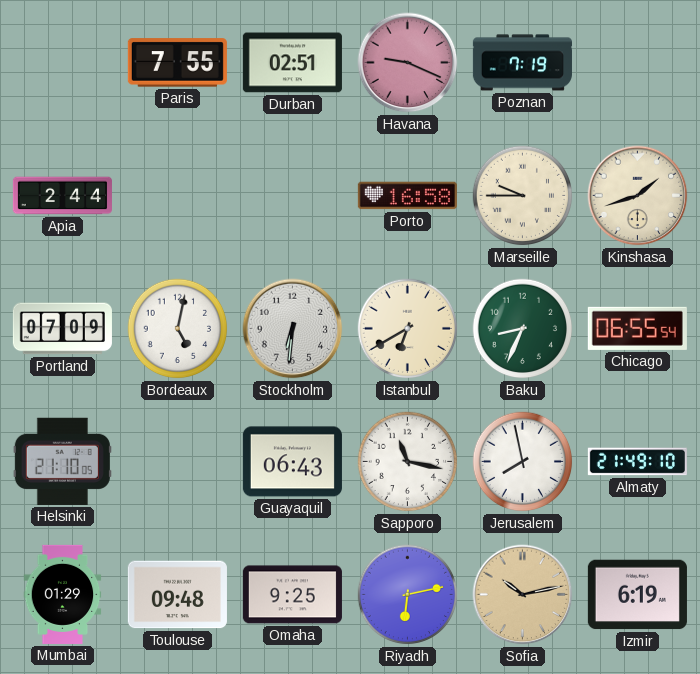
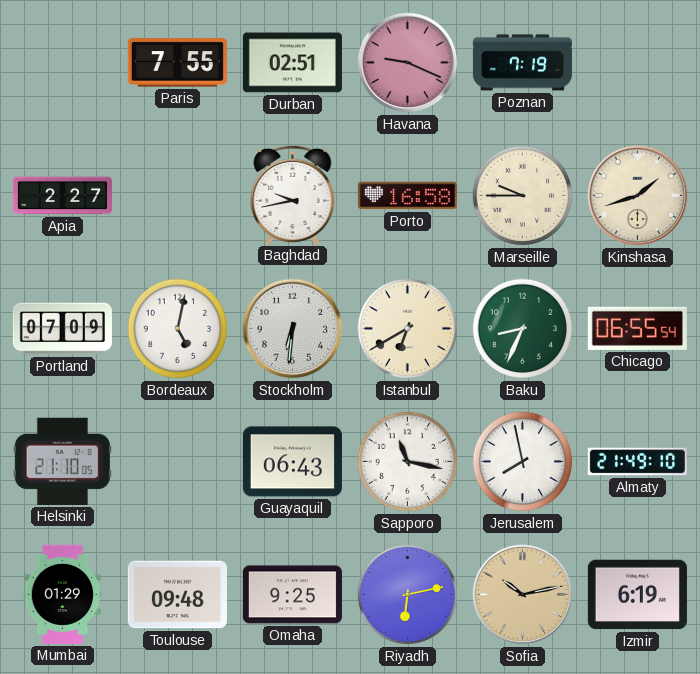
Apia: 2:44 -> 2:27
Baghdad: none -> 9:43
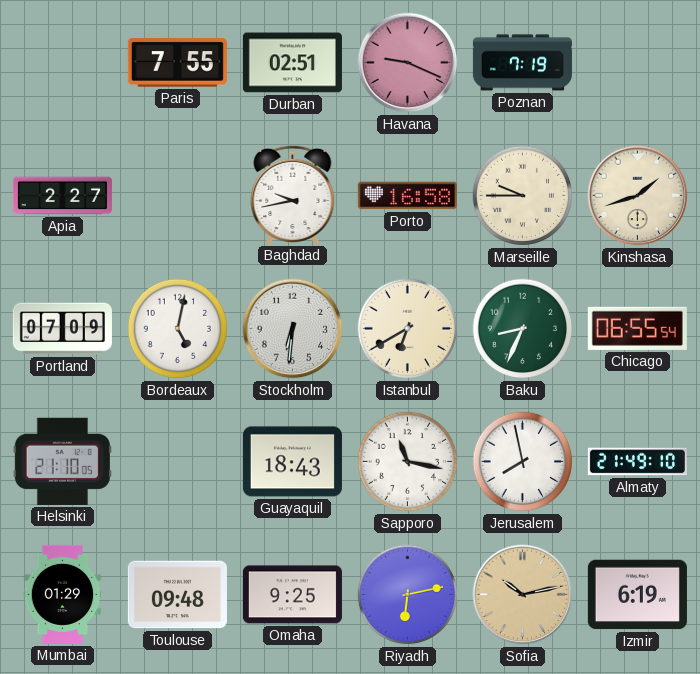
Guayaquil: 06:43 -> 18:43
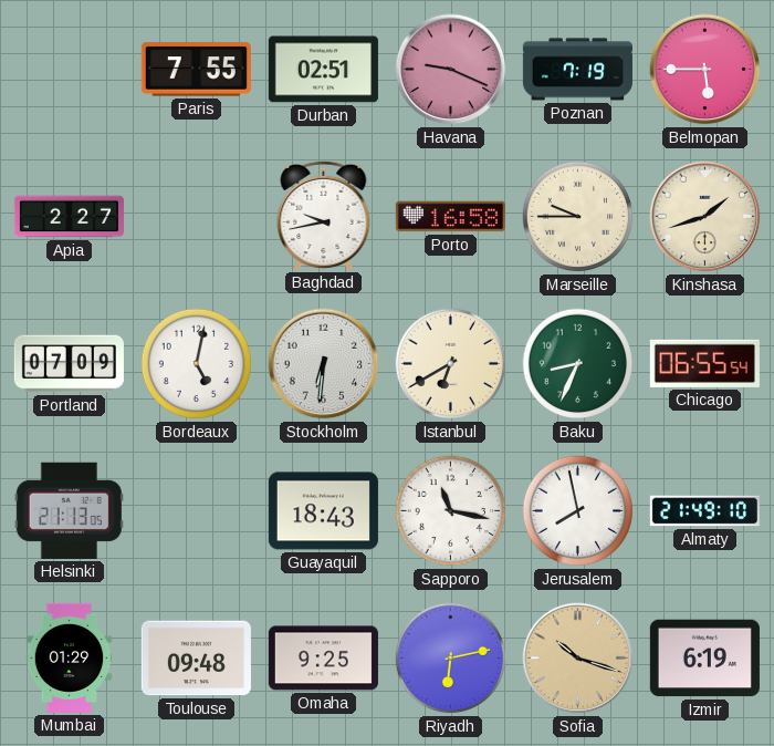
Belmopan: none -> 5:45
Helsinki: 21:10 -> 21:13
Sofia: 10:13 -> 10:18
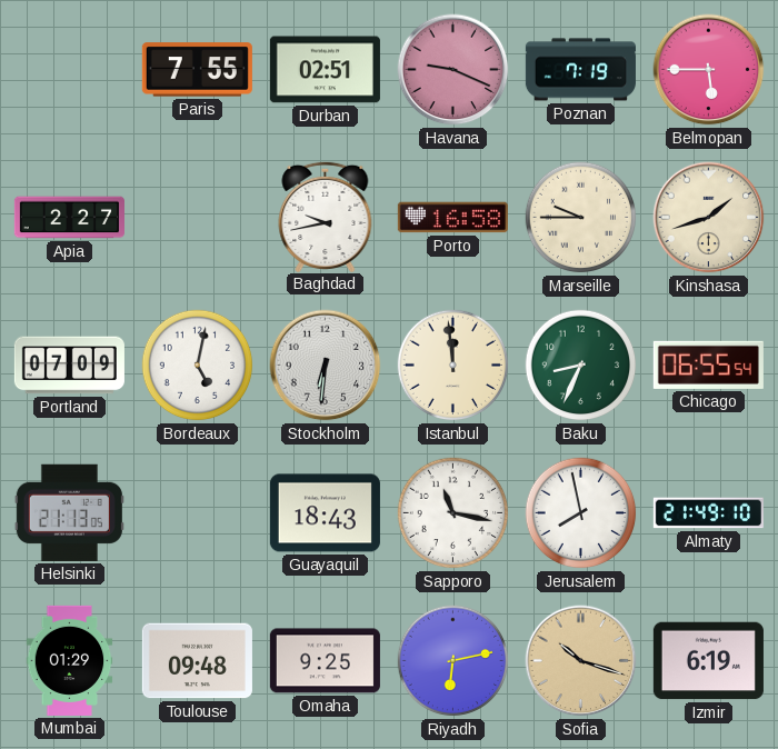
Istanbul: 6:40 -> 11:59
